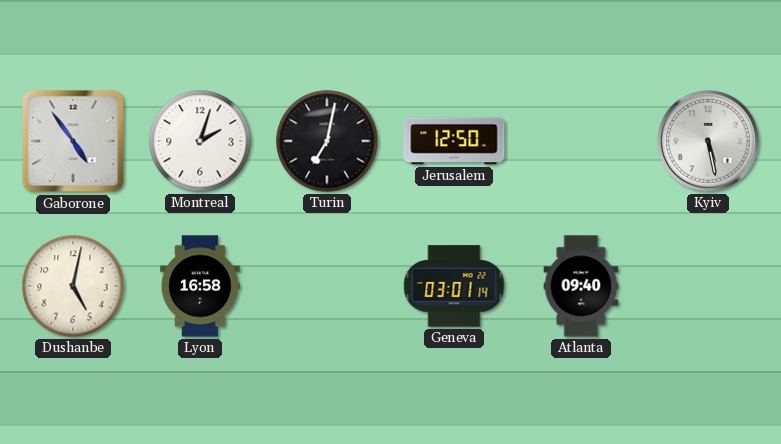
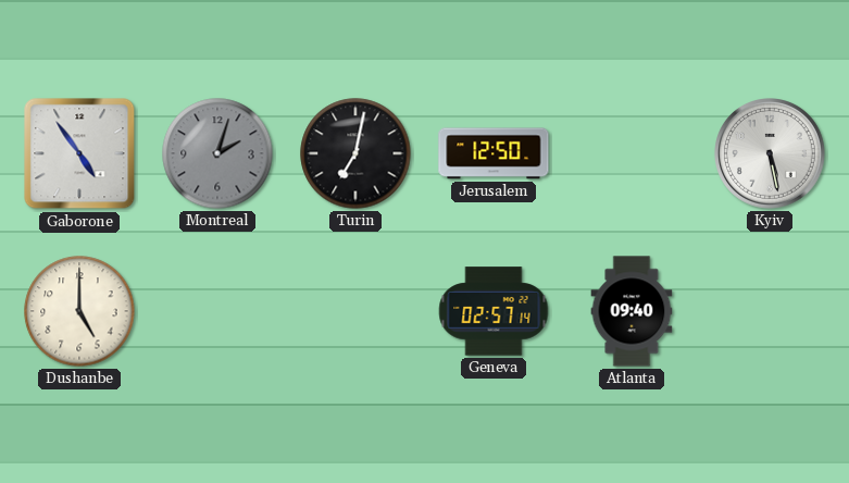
Montreal dial: white -> grey
Dushanbe: 5:02 -> 5:00
Lyon: 16:58 -> none
Geneva: 03:01 -> 02:57
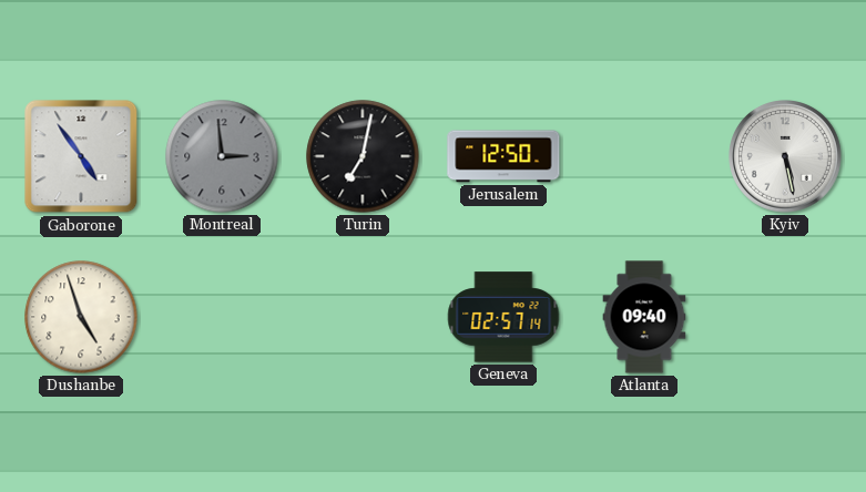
Montreal: 2:03 -> 2:59
Dushanbe: 5:00 -> 4:57
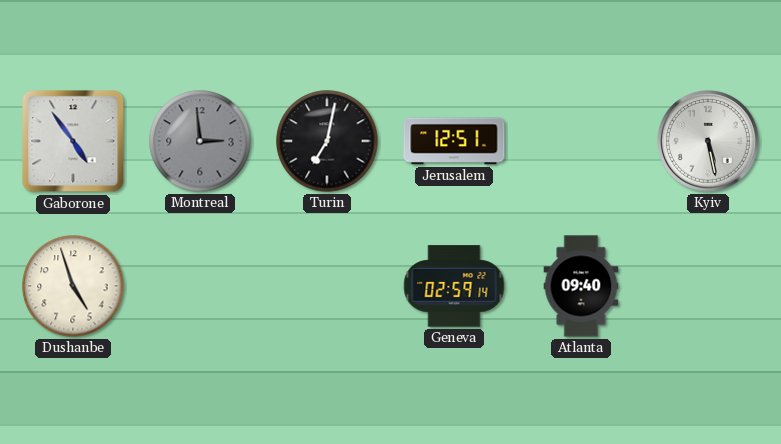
Jerusalem: 12:50 -> 12:51
Geneva: 02:57 -> 02:59
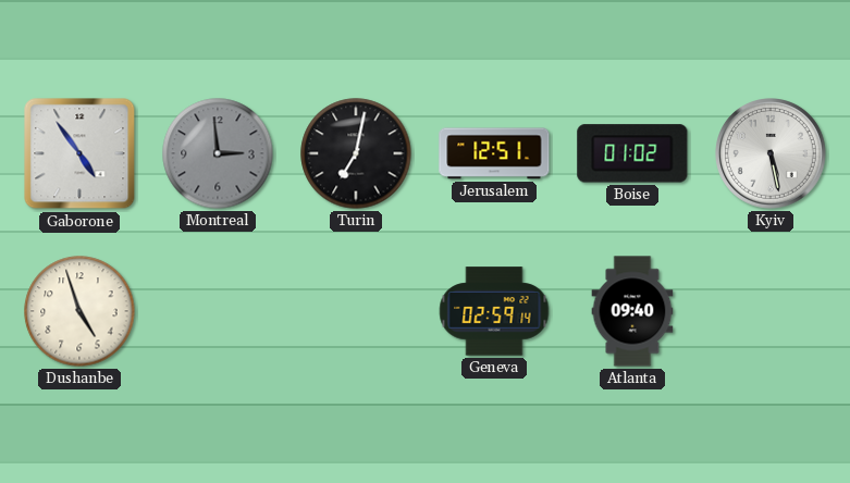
Boise: none -> 01:02
